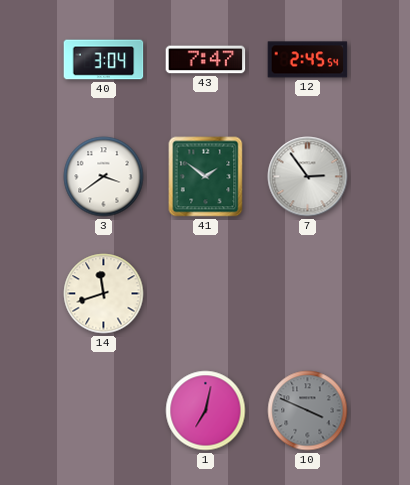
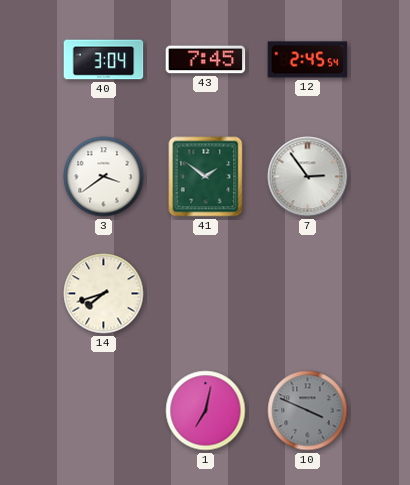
43: 7:47 -> 7:45
14: 11:42 -> 7:42
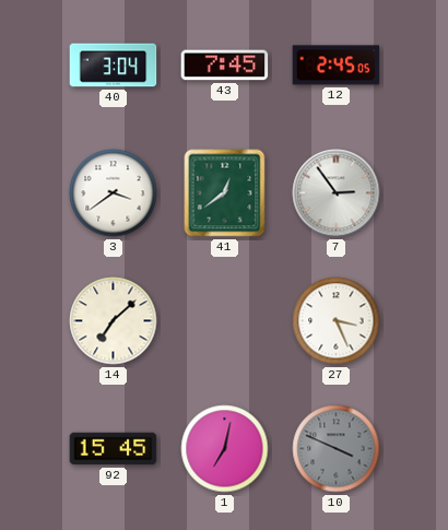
12: 2:45:54 -> 2:45:05
41: 1:51 -> 12:39
14: 7:42 -> 7:08
27: none -> 3:26
92: none -> 15:45
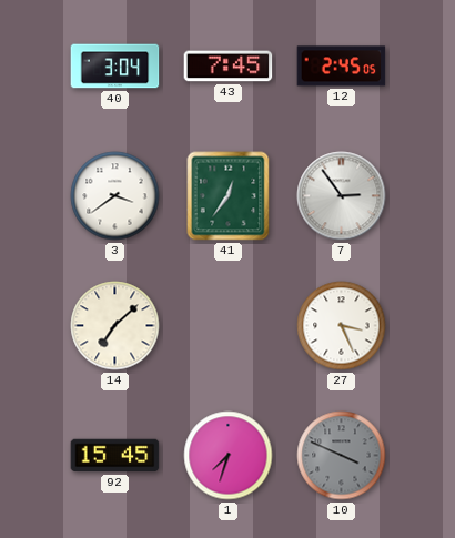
41: 12:39 -> 12:36
1: 7:02 -> 7:33
